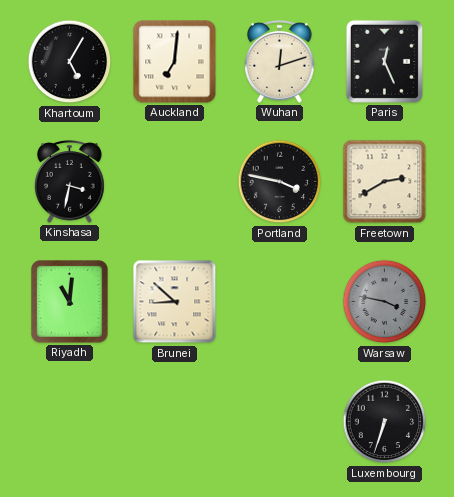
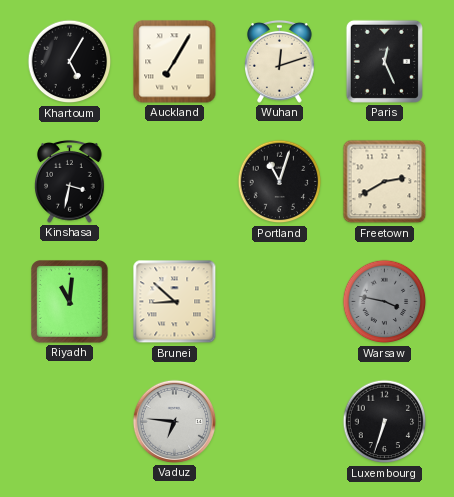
Auckland: 7:01 -> 7:05
Portland: 3:47 -> 11:03
Vaduz: none -> 6:46
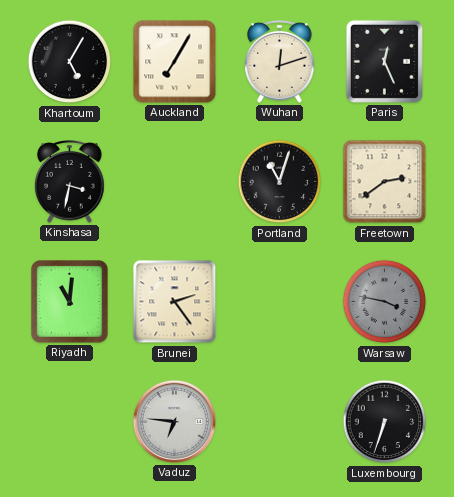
Freetown: 2:40 -> 2:39
Brunei: 8:52 -> 2:24
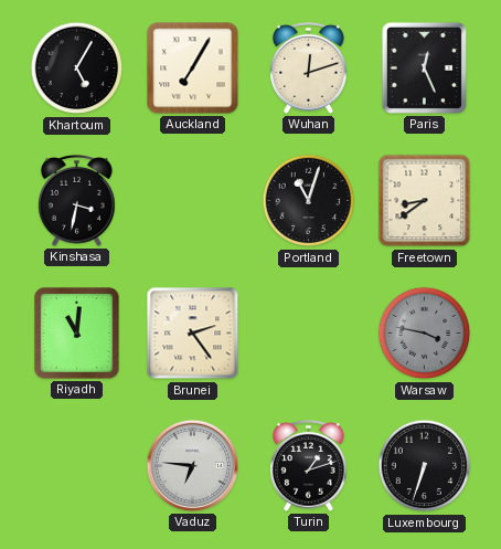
Freetown: 2:39 -> 8:39
Turin: none -> 1:12
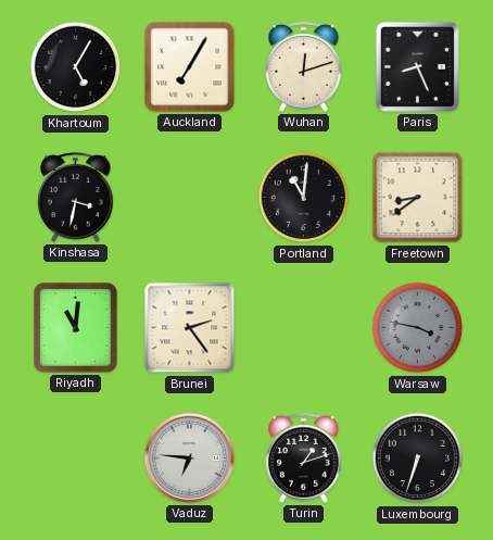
Paris: 12:26 -> 8:26
Portland: 11:03 -> 11:01
